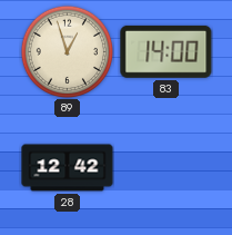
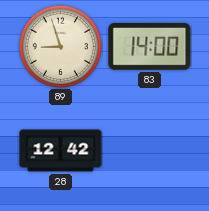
89: 12:57 -> 8:57
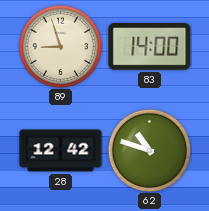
62: none -> 10:48
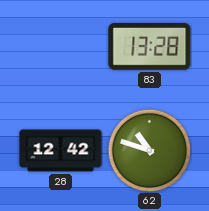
89: 8:57 -> none
83: 14:00 -> 13:28
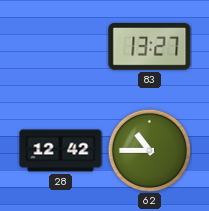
83: 13:28 -> 13:27
62: 10:48 -> 10:45
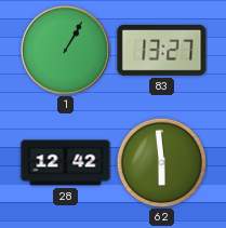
1: none -> 1:05
62: 10:45 -> 5:59
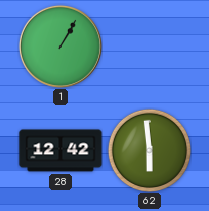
83: 13:27 -> none
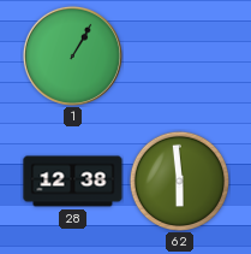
28: 12:42 -> 12:38
